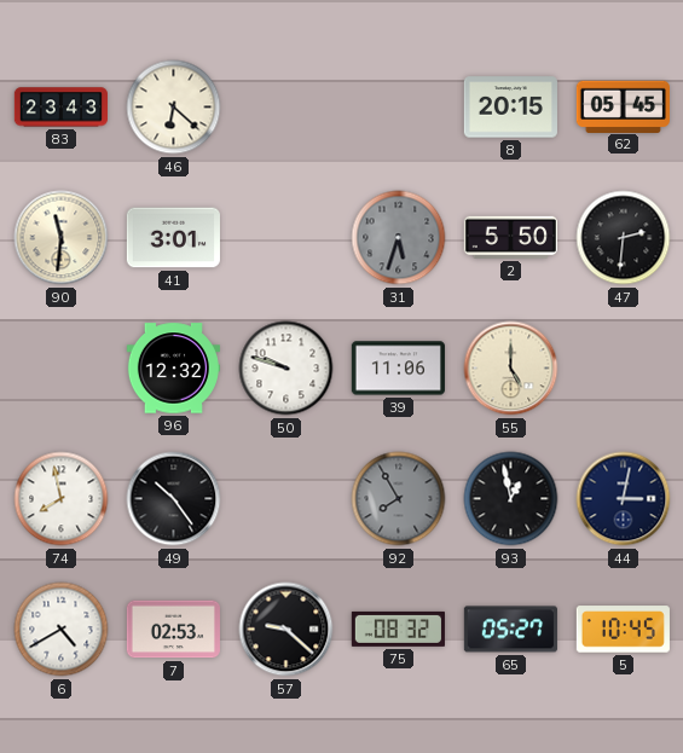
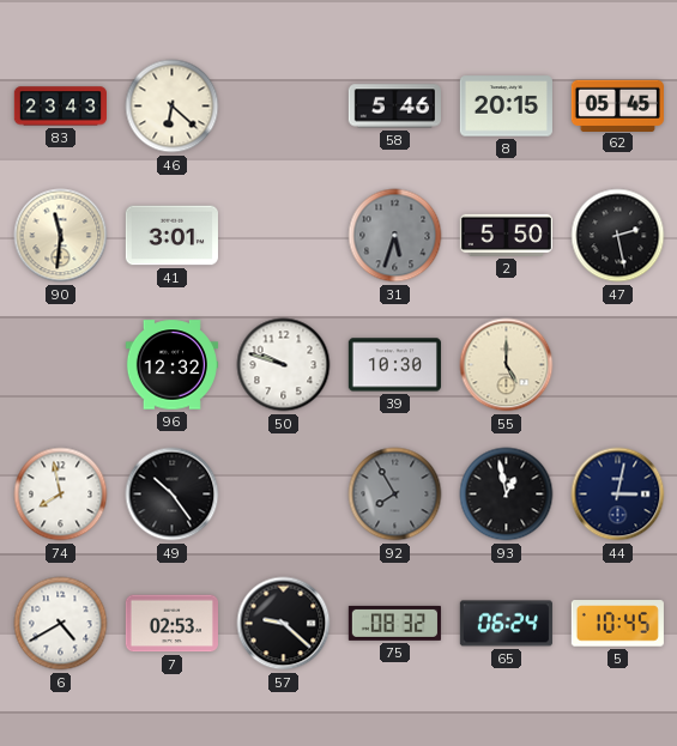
58: none -> 5:46
47: 2:31 -> 2:28
39: 11:06 -> 10:30
65: 05:27 -> 06:24
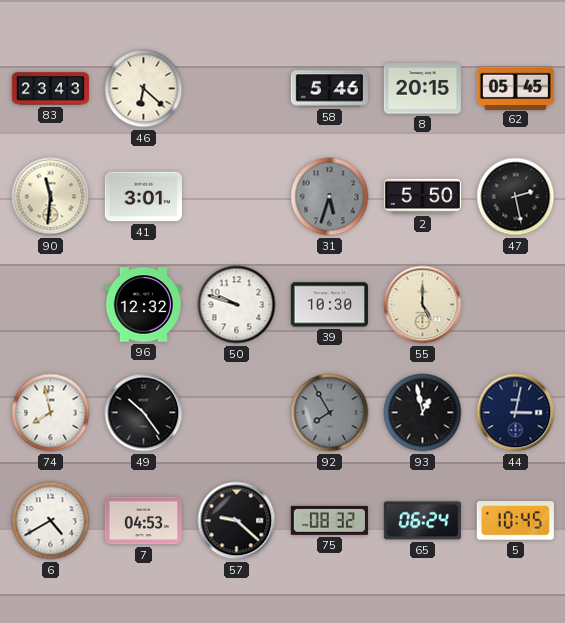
7: 02:53 -> 04:53
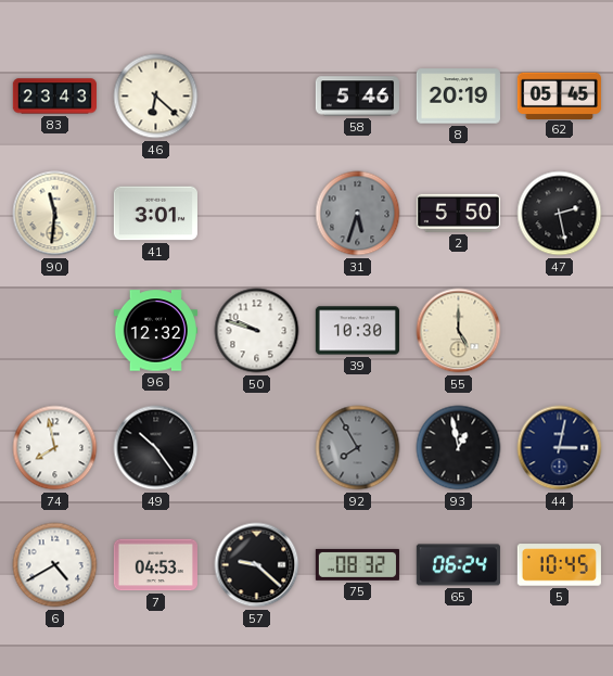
8: 20:15 -> 20:19
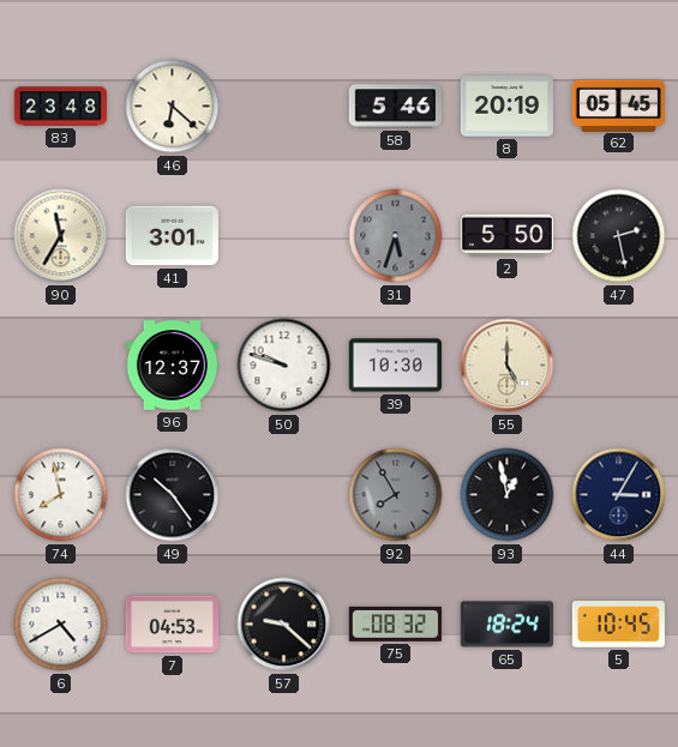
83: 23:43 -> 23:48
90: 11:31 -> 11:35
96: 12:32 -> 12:37
44: 3:02 -> 3:05
65: 06:24 -> 18:24
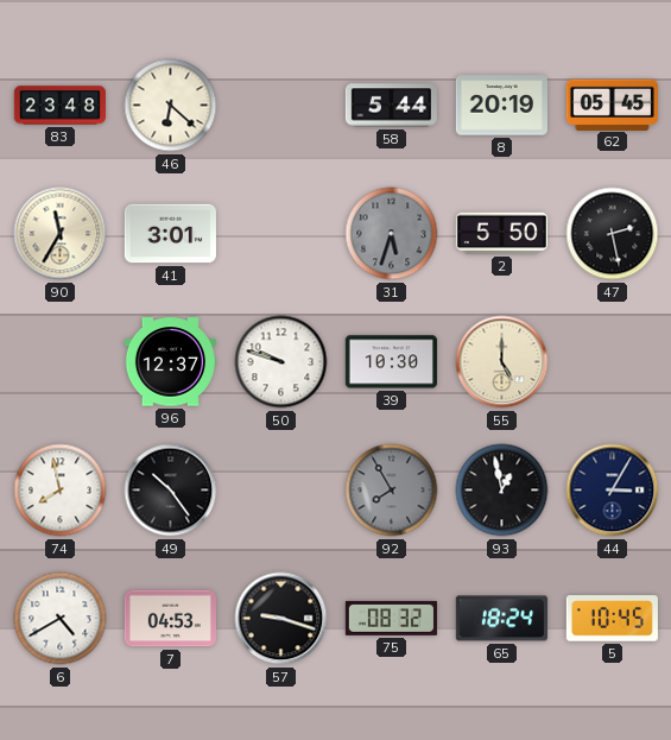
58: 5:46 -> 5:44
57: 9:22 -> 9:18
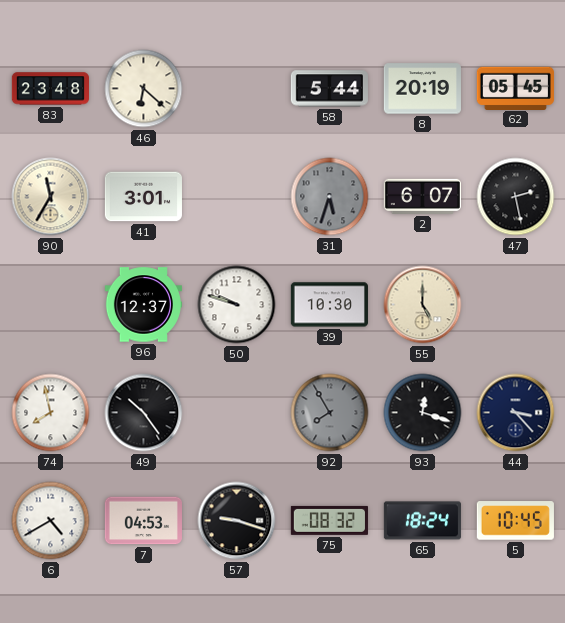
2: 5:50 -> 6:07
93: 12:58 -> 12:18
44: 3:05 -> 3:23
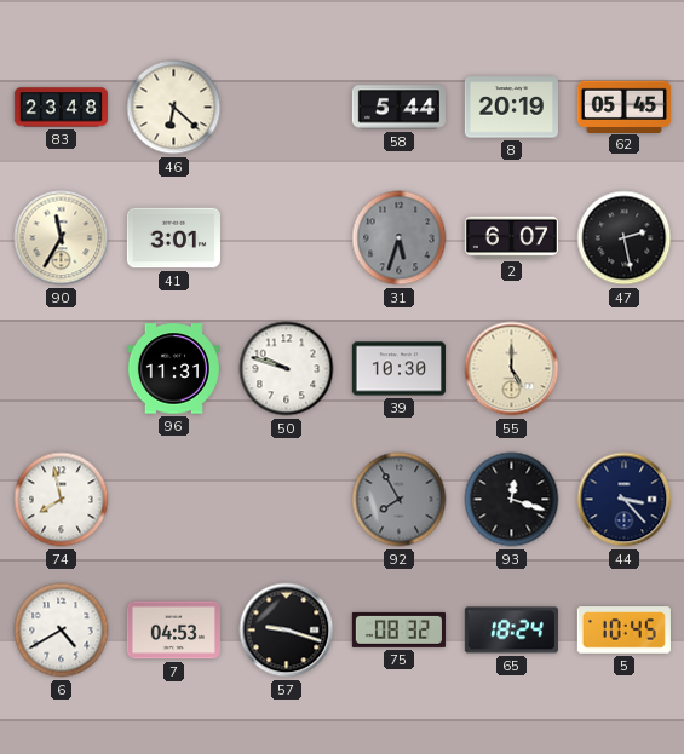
96: 12:37 -> 11:31
49: 10:24 -> none
